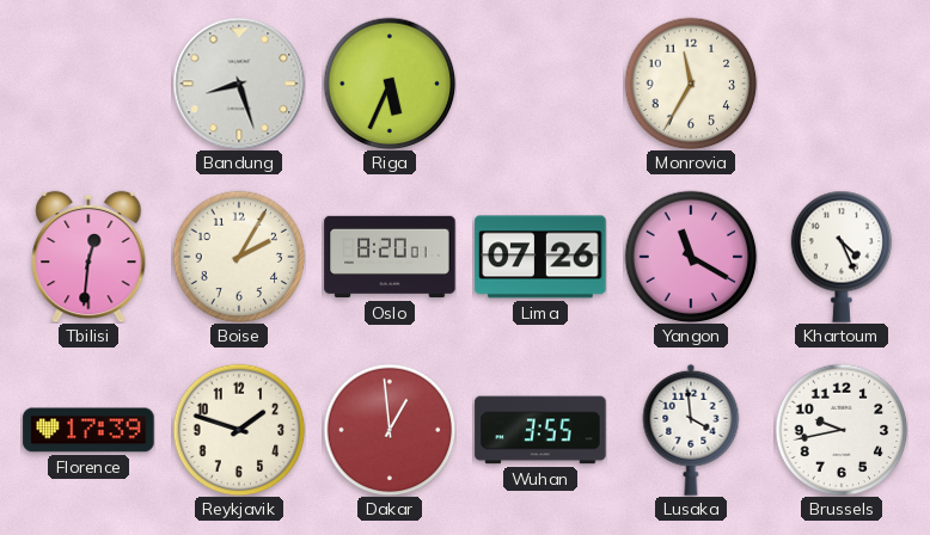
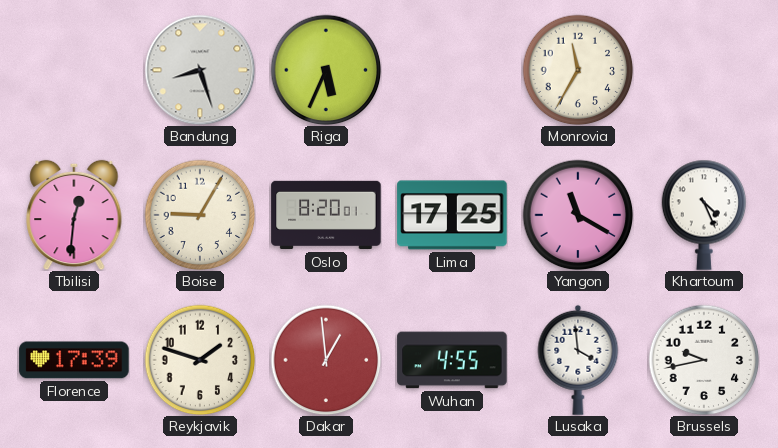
Boise: 2:05 -> 9:05
Lima: 07:26 -> 17:25
Wuhan: 3:55 -> 4:55
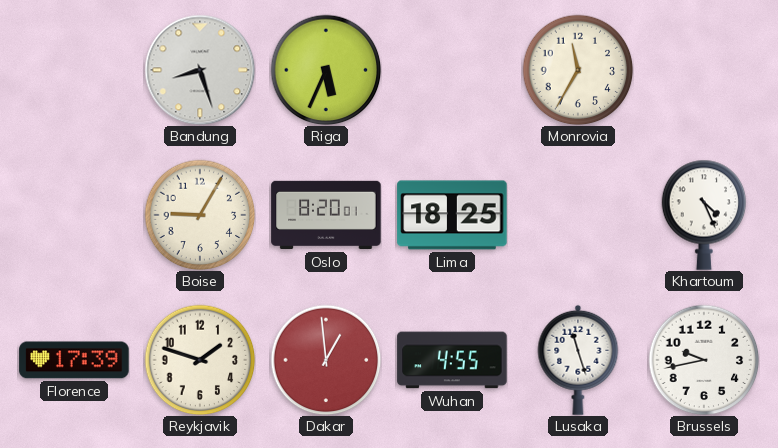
Tbilisi: 12:31 -> none
Lima: 17:25 -> 18:25
Yangon: 11:20 -> none
Lusaka: 3:59 -> 11:27
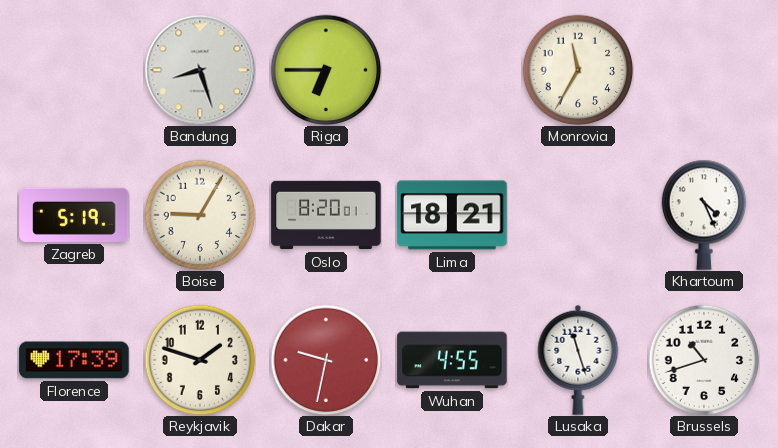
Riga: 5:34 -> 6:45
Zagreb: none -> 5:19
Lima: 18:25 -> 18:21
Dakar: 12:59 -> 9:32
Brussels: 9:43 -> 10:42
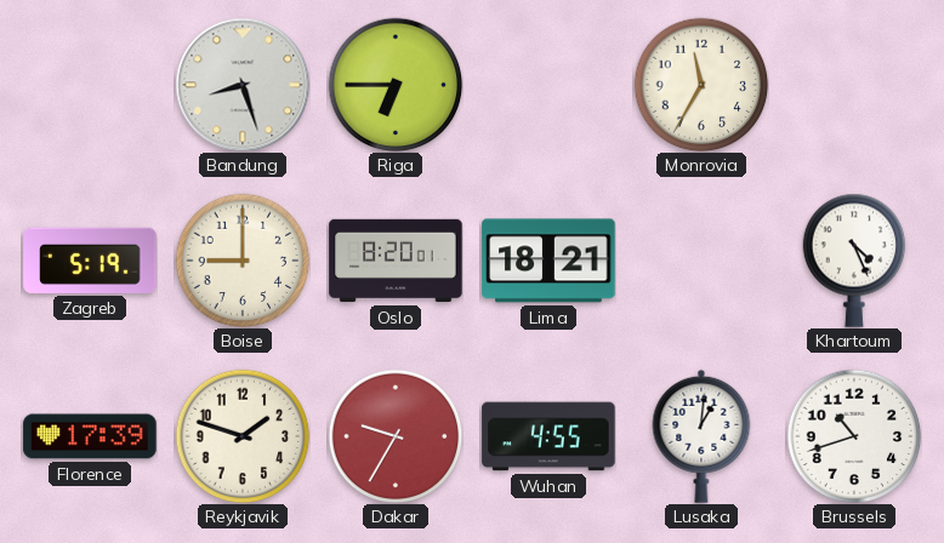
Boise: 9:05 -> 9:00
Dakar: 9:32 -> 9:35
Lusaka: 11:27 -> 1:01
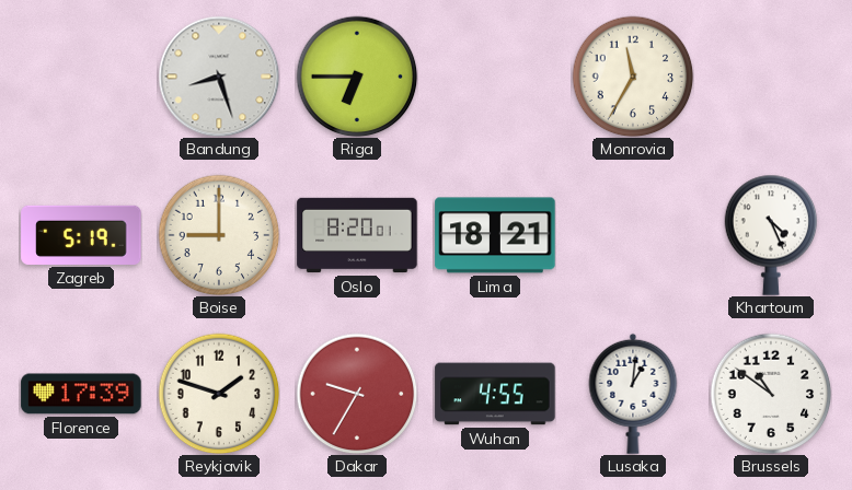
Brussels: 10:42 -> 10:51
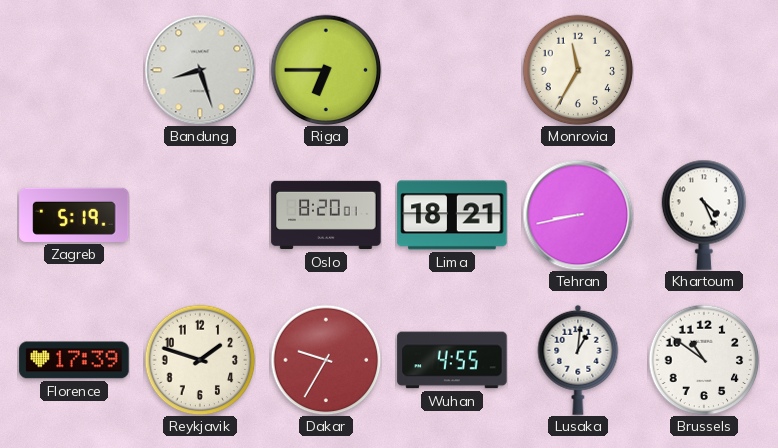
Boise: 9:00 -> none
Tehran: none -> 8:43
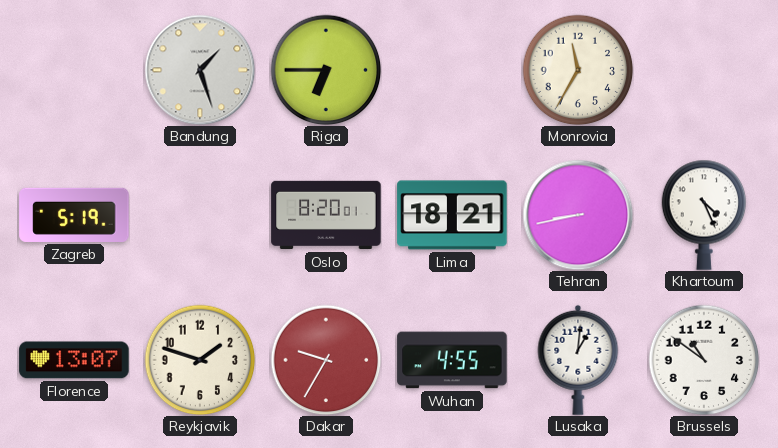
Bandung: 8:27 -> 1:27
Florence: 17:39 -> 13:07
